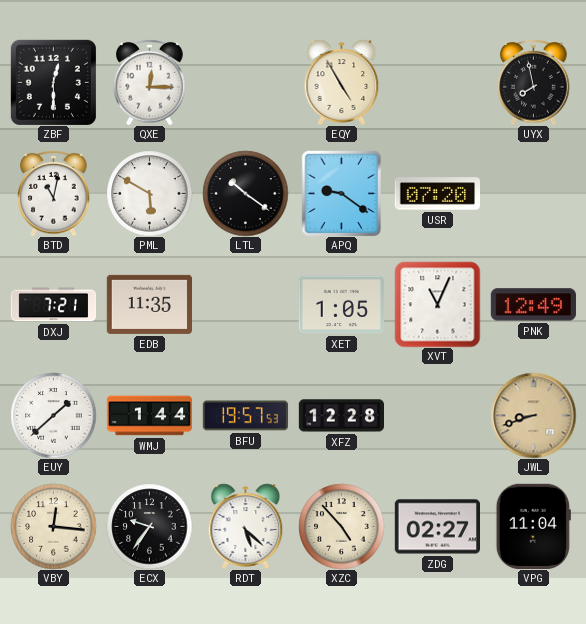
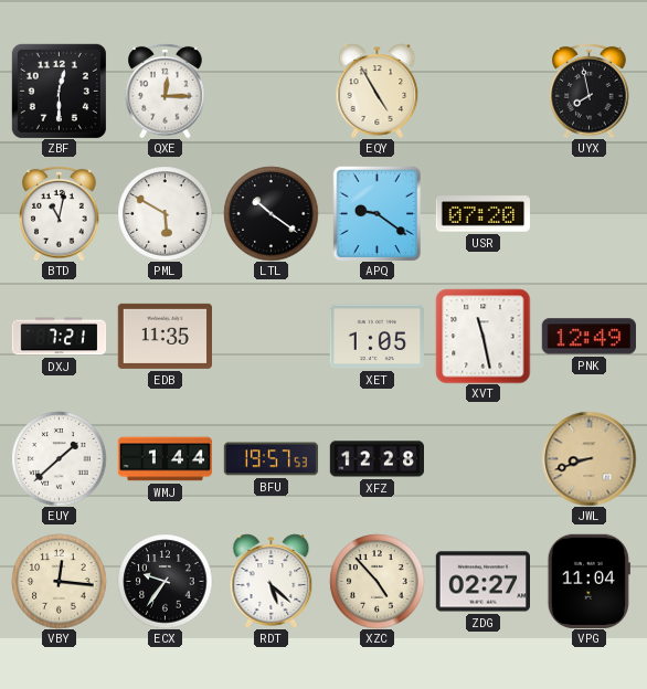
XVT: 11:04 -> 11:28
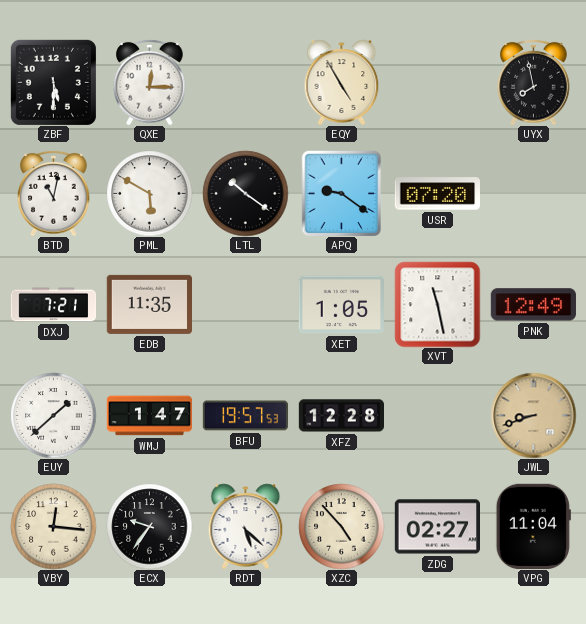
ZBF: 12:30 -> 5:30
WMJ: 1:44 -> 1:47
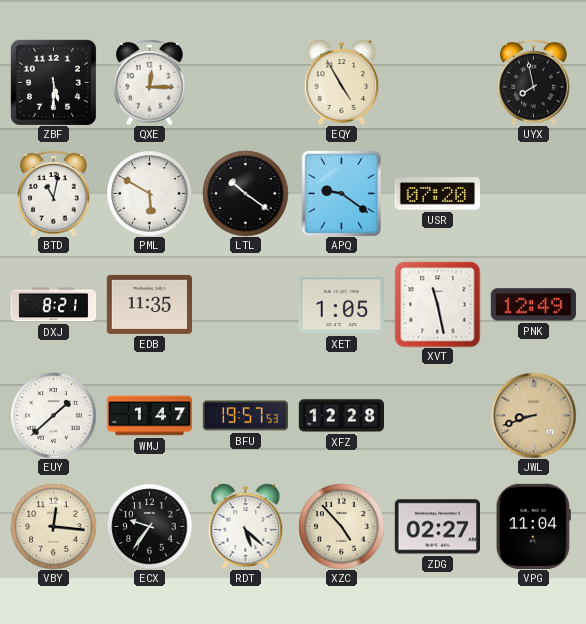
DXJ: 7:21 -> 8:21
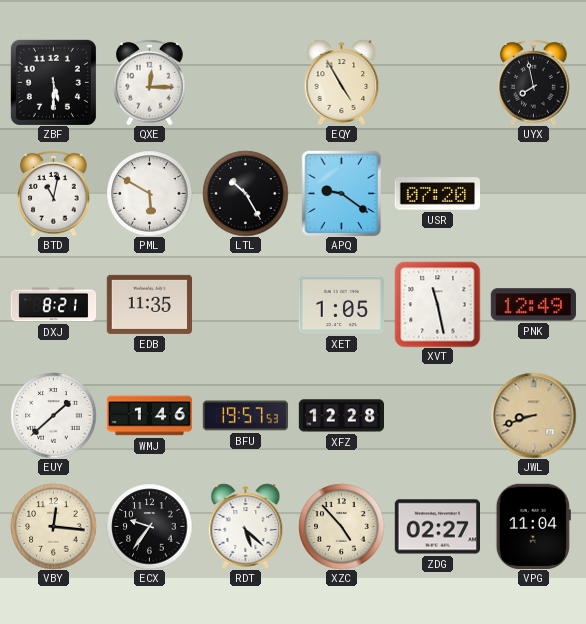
LTL: 10:21 -> 10:25
WMJ: 1:47 -> 1:46
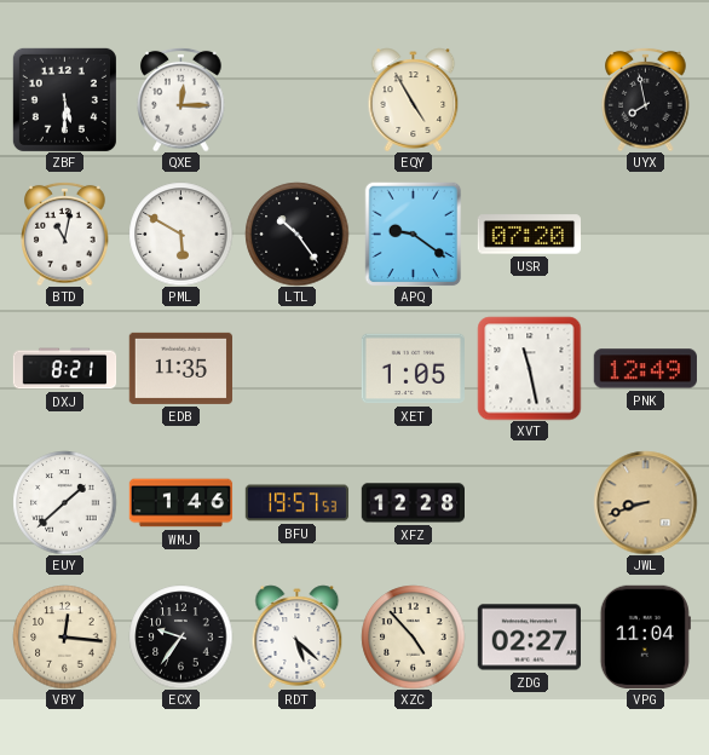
LTL: 10:25 -> 10:24
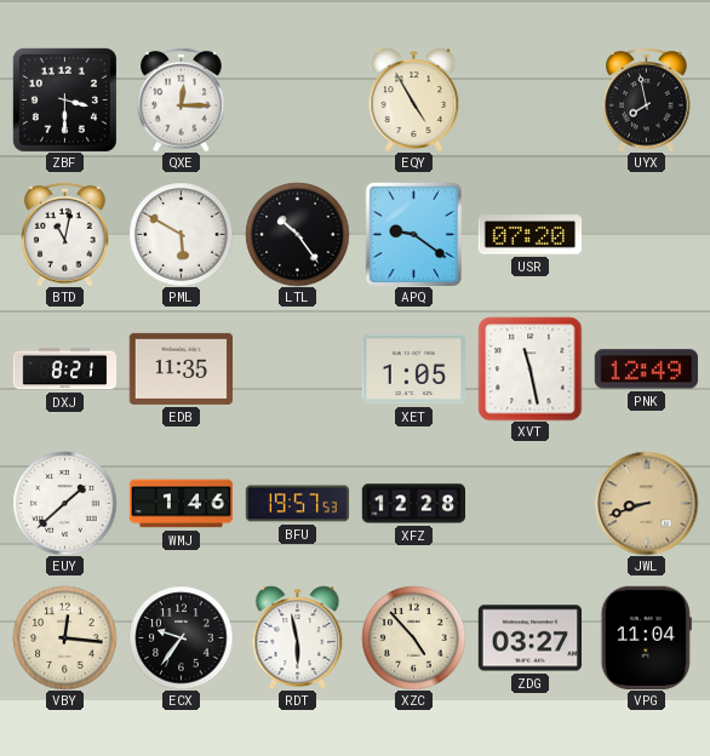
ZBF: 5:30 -> 3:30
RDT: 5:22 -> 5:58
ZDG: 02:27 -> 03:27
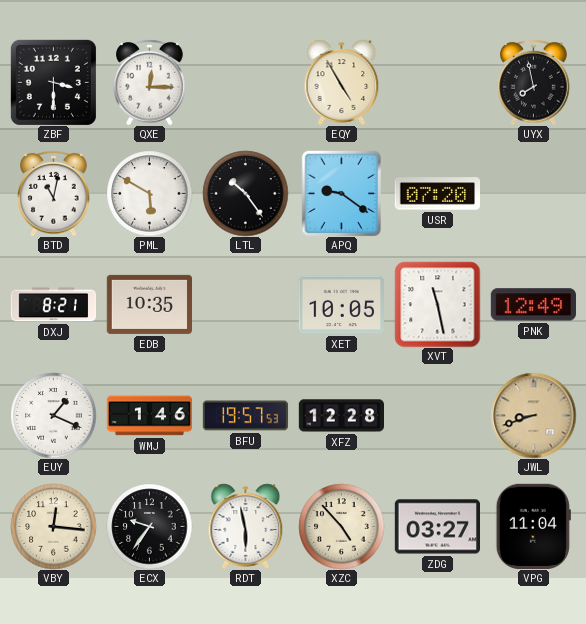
EDB: 11:35 -> 10:35
XET: 1:05 -> 10:05
EUY: 1:38 -> 1:19
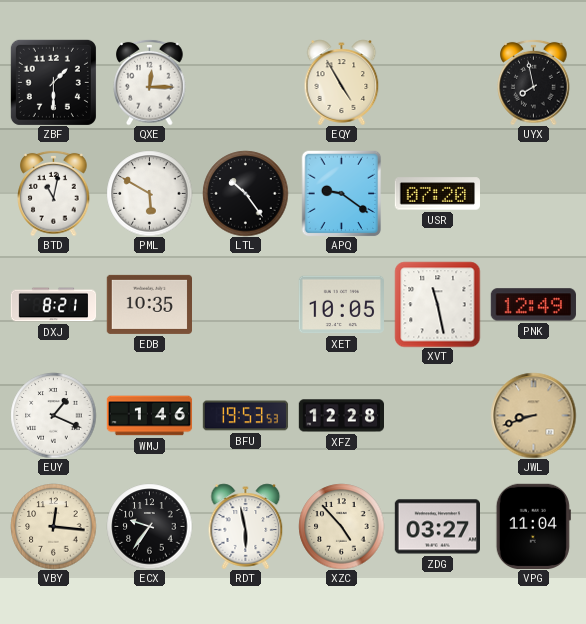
ZBF: 3:30 -> 1:30
BFU: 19:57 -> 19:53
